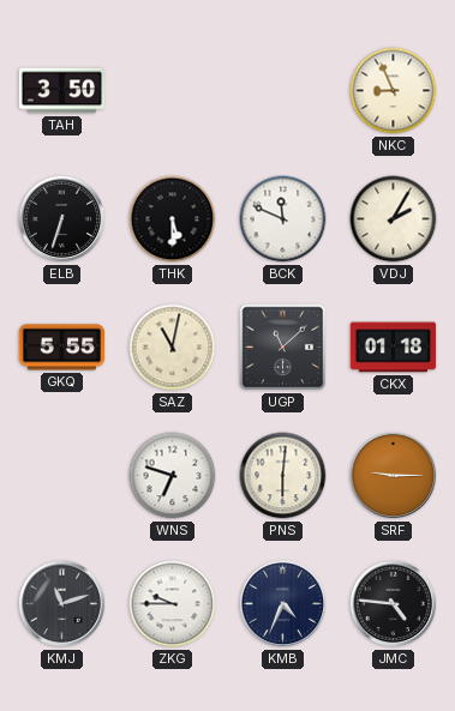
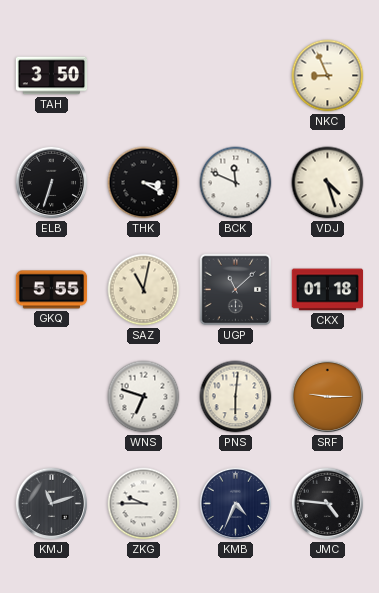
THK: 5:30 -> 3:20
VDJ: 2:05 -> 4:27
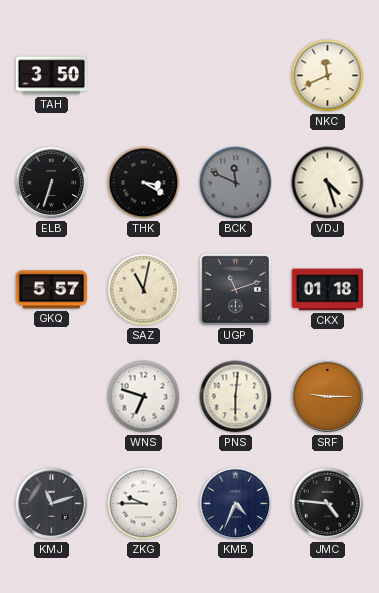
NKC: 8:56 -> 11:41
BCK dial: white -> grey
GKQ: 5:55 -> 5:57
UGP: 11:08 -> 11:12
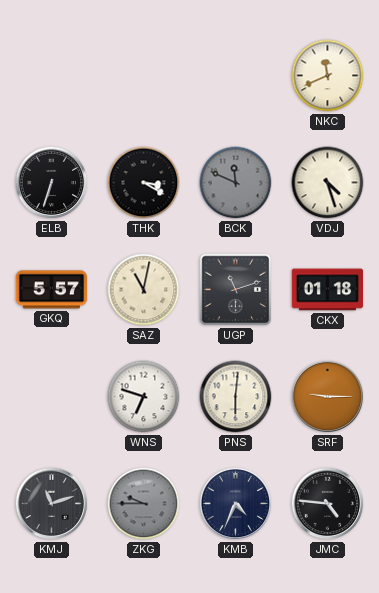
TAH: 3:50 -> none
ZKG dial: white -> grey
